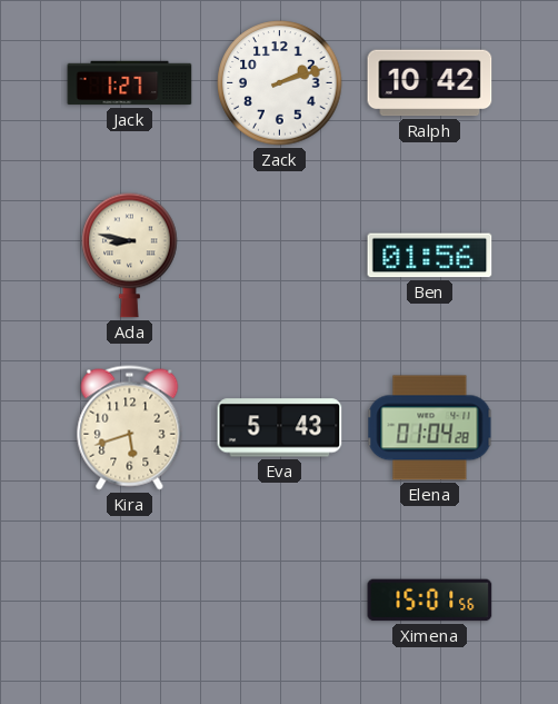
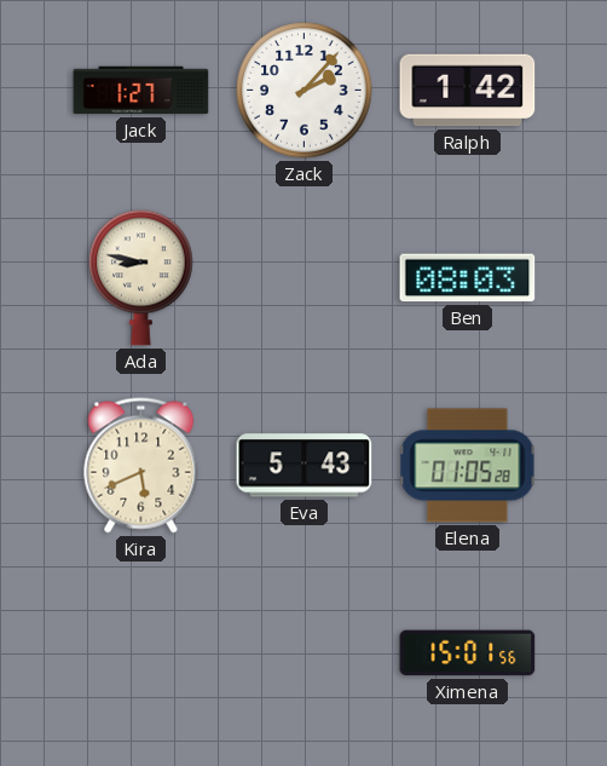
Zack: 2:12 -> 2:07
Ralph: 10:42 -> 1:42
Ben: 01:56 -> 08:03
Kira: 5:42 -> 5:41
Elena: 01:04 -> 01:05
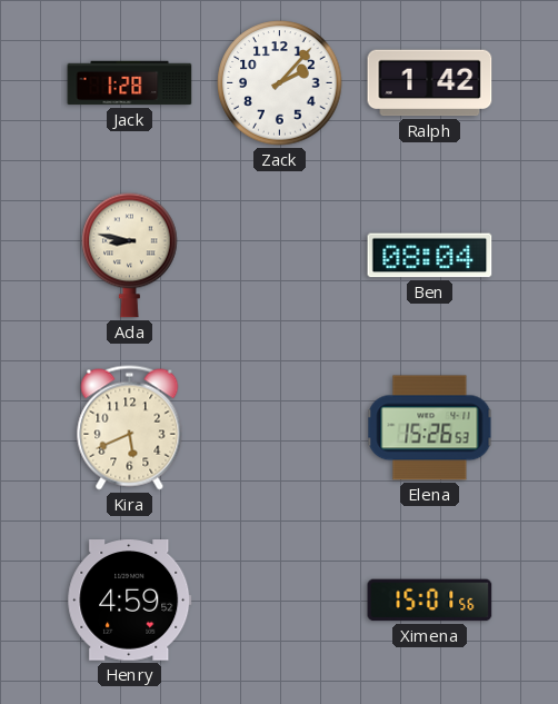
Jack: 1:27 -> 1:28
Ben: 08:03 -> 08:04
Eva: 5:43 -> none
Elena: 01:05 -> 15:26
Henry: none -> 4:59
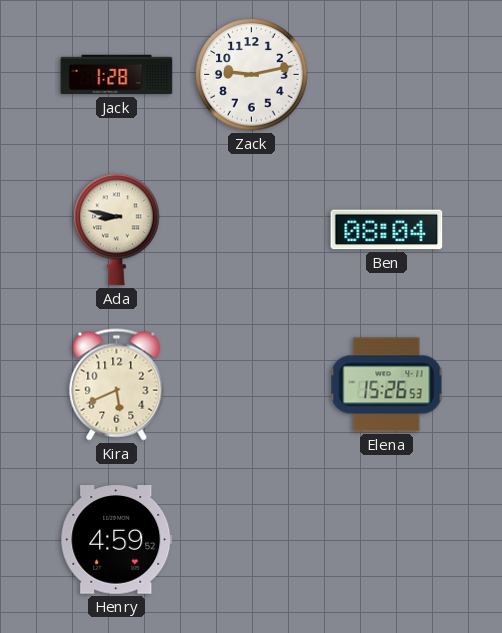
Zack: 2:07 -> 9:13
Ralph: 1:42 -> none
Ximena: 15:01 -> none
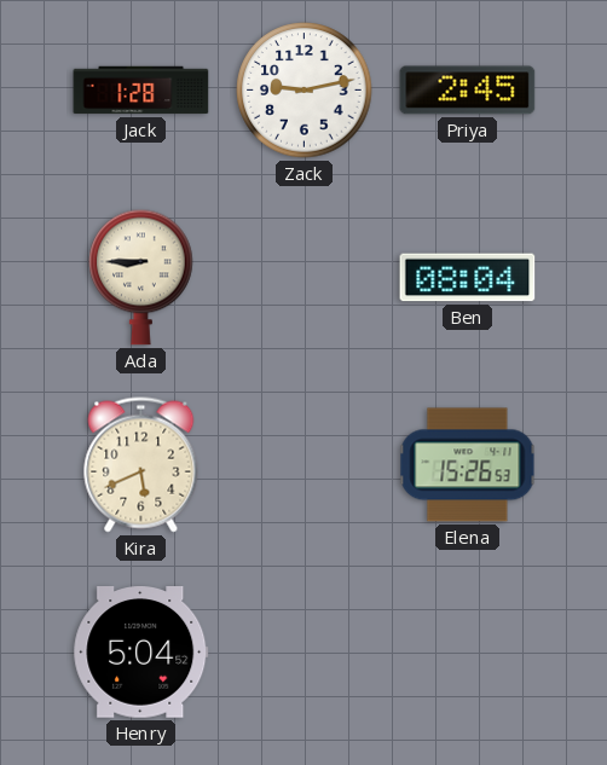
Priya: none -> 2:45
Ada: 8:47 -> 8:45
Henry: 4:59 -> 5:04
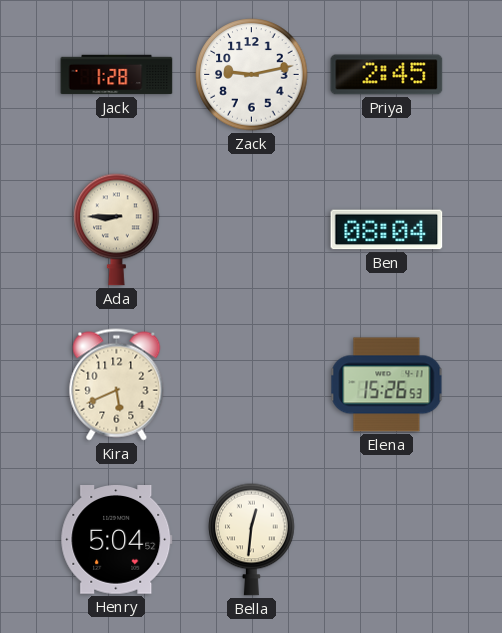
Bella: none -> 12:31
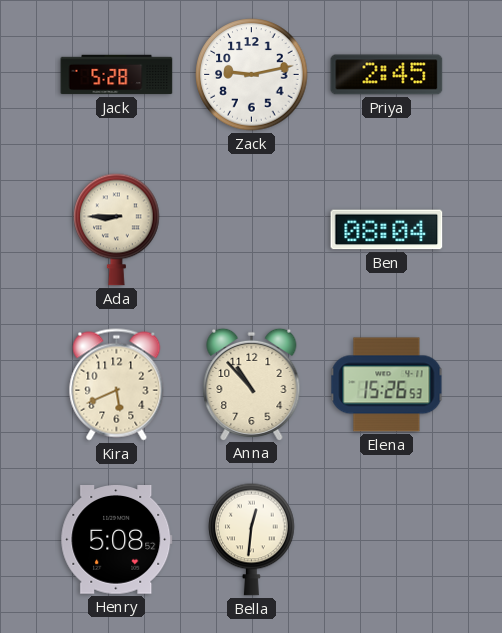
Jack: 1:28 -> 5:28
Anna: none -> 10:53
Henry: 5:04 -> 5:08
